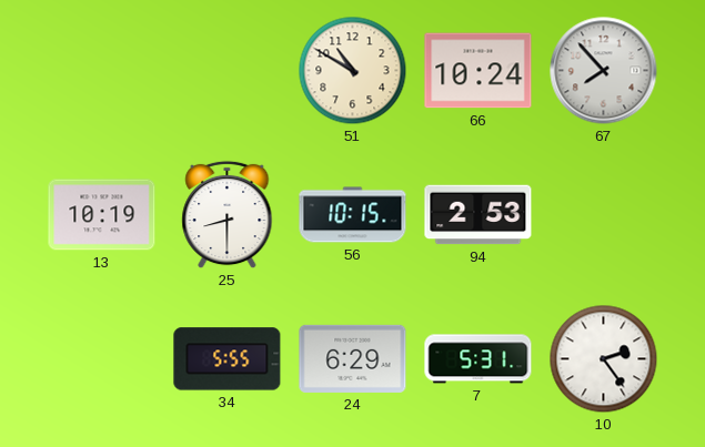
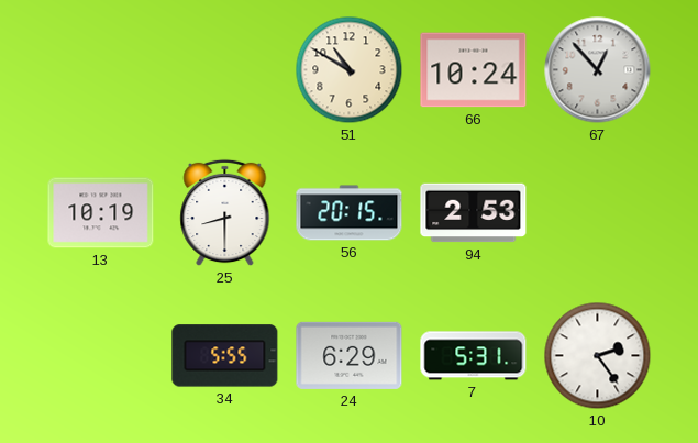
67: 7:53 -> 12:53
56: 10:15 -> 20:15
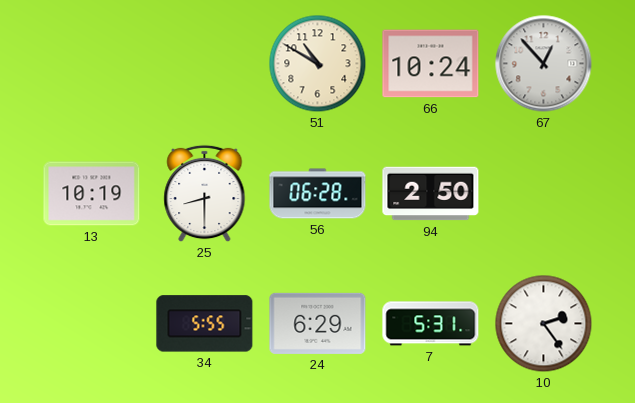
56: 20:15 -> 06:28
94: 2:53 -> 2:50
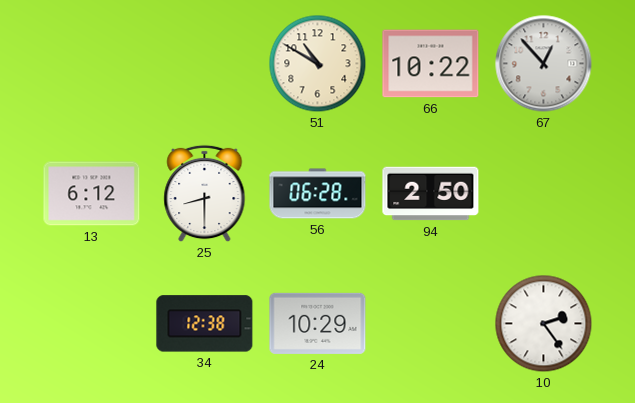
66: 10:24 -> 10:22
13: 10:19 -> 6:12
34: 5:55 -> 12:38
24: 6:29 -> 10:29
7: 5:31 -> none
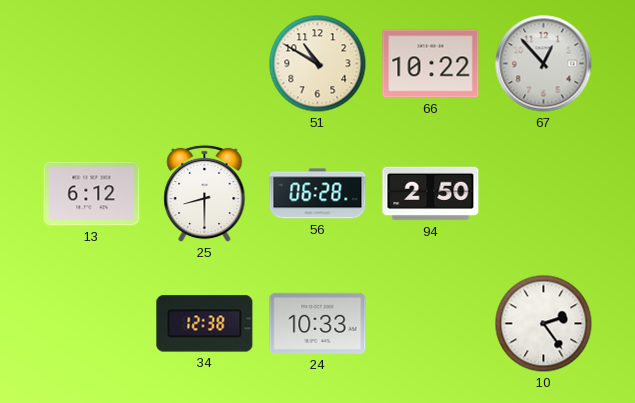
24: 10:29 -> 10:33
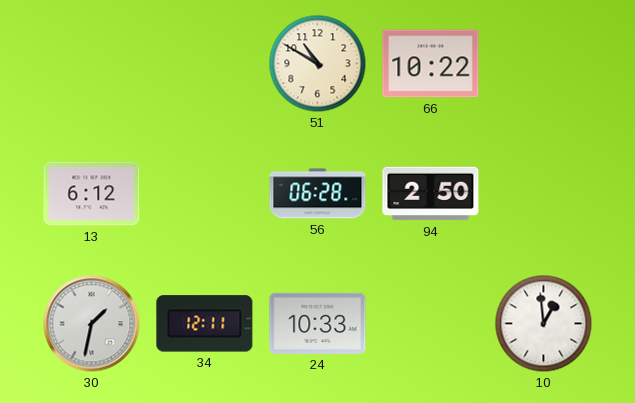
67: 12:53 -> none
25: 8:30 -> none
30: none -> 1:32
34: 12:38 -> 12:11
10: 2:24 -> 12:59
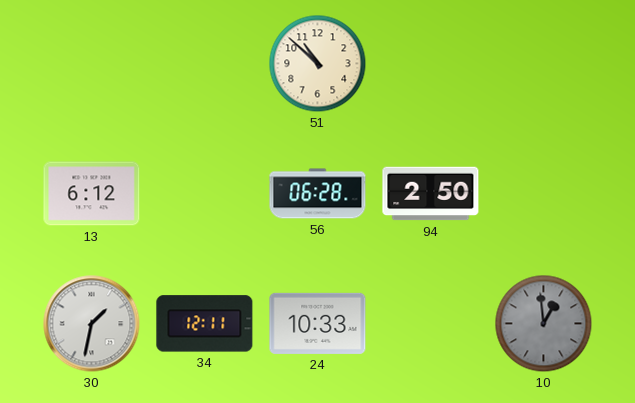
51: 10:50 -> 10:52
66: 10:22 -> none
10 dial: white -> grey
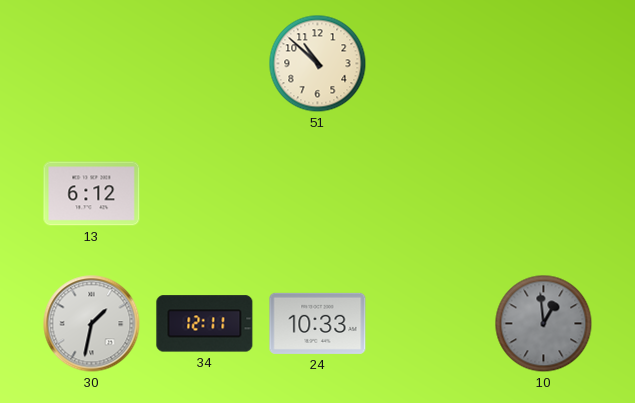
56: 06:28 -> none
94: 2:50 -> none
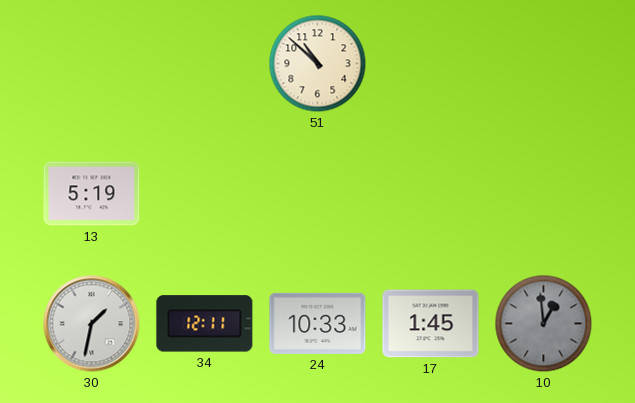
13: 6:12 -> 5:19
17: none -> 1:45
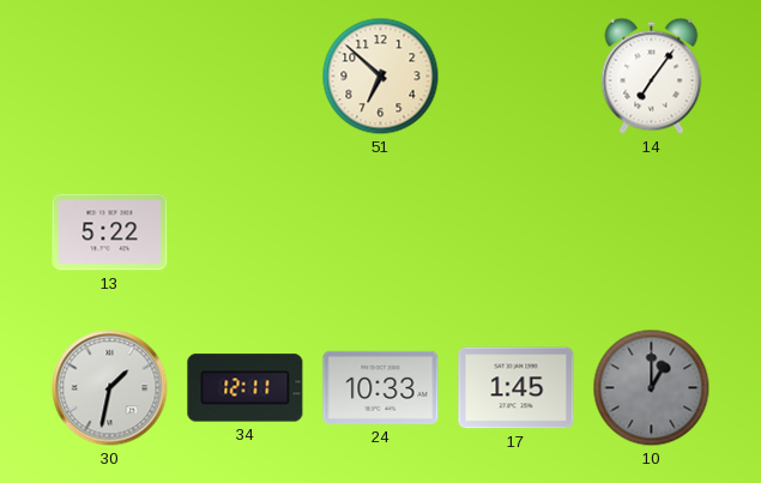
51: 10:52 -> 6:52
14: none -> 7:06
13: 5:19 -> 5:22
10: 12:59 -> 1:00
